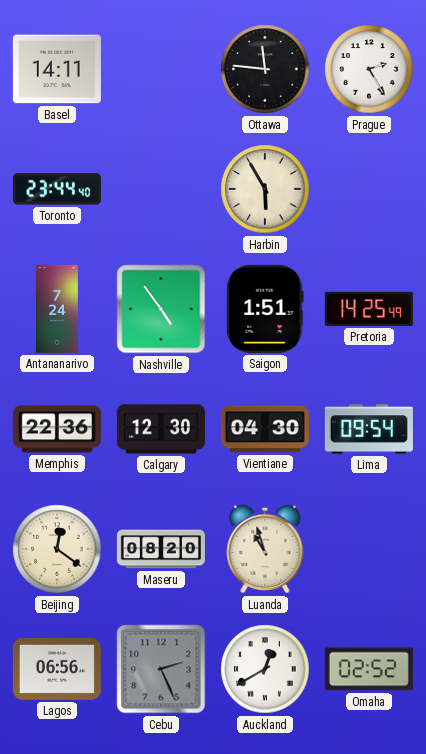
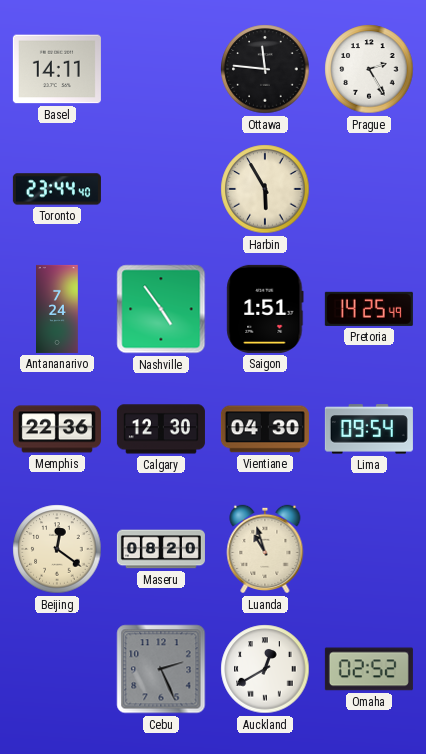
Lagos: 06:56 -> none
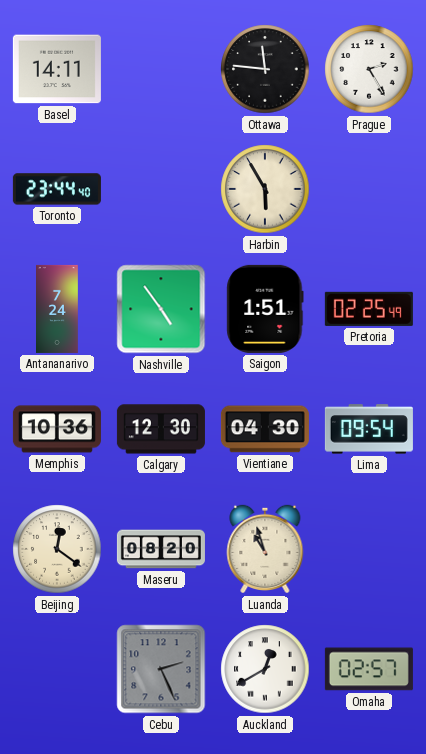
Pretoria: 14:25 -> 02:25
Memphis: 22:36 -> 10:36
Omaha: 02:52 -> 02:57
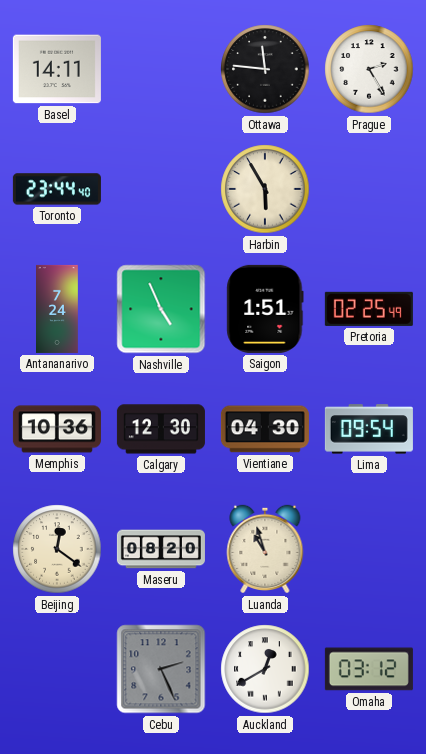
Nashville: 4:54 -> 4:56
Omaha: 02:57 -> 03:12
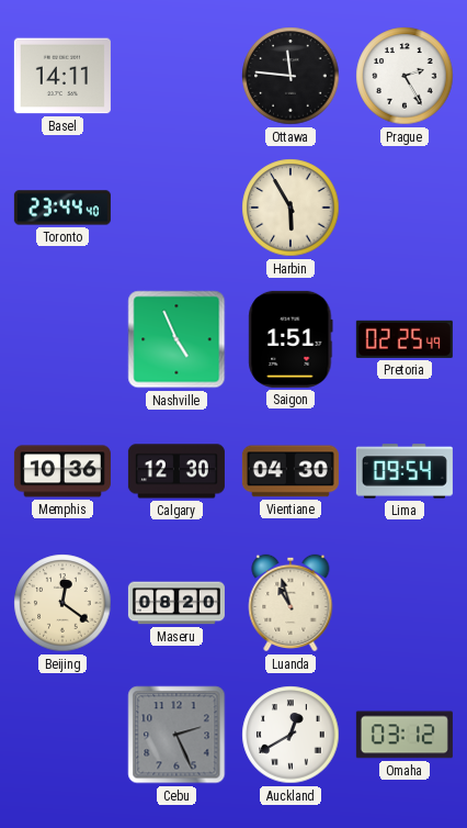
Antananarivo: 7:24 -> none
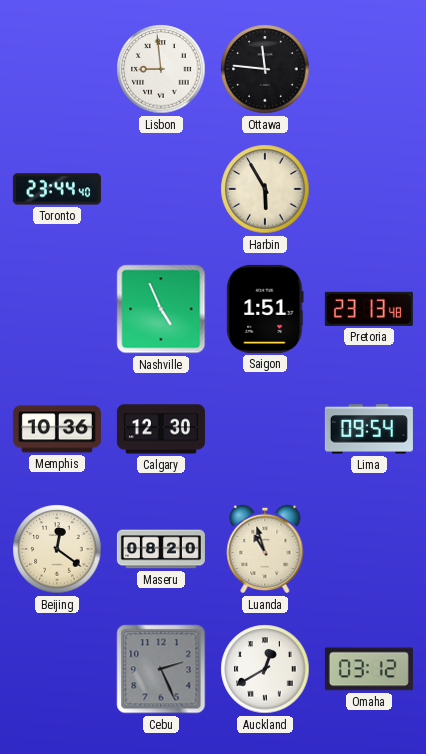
Basel: 14:11 -> none
Lisbon: none -> 8:59
Prague: 2:25 -> none
Pretoria: 02:25 -> 23:13
Vientiane: 04:30 -> none
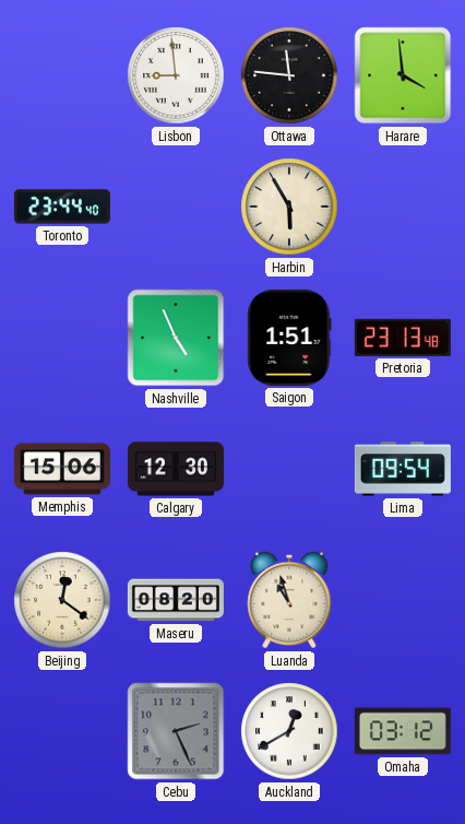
Harare: none -> 3:59
Memphis: 10:36 -> 15:06
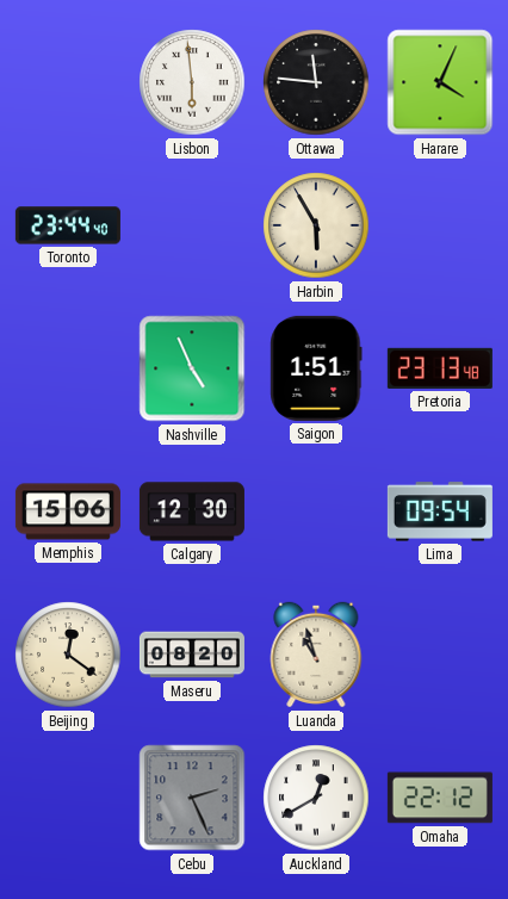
Lisbon: 8:59 -> 5:59
Harare: 3:59 -> 4:04
Omaha: 03:12 -> 22:12
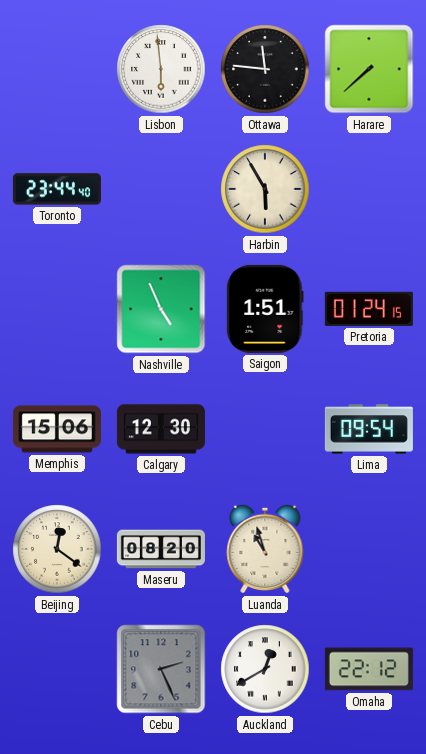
Harare: 4:04 -> 7:38
Pretoria: 23:13 -> 01:24
